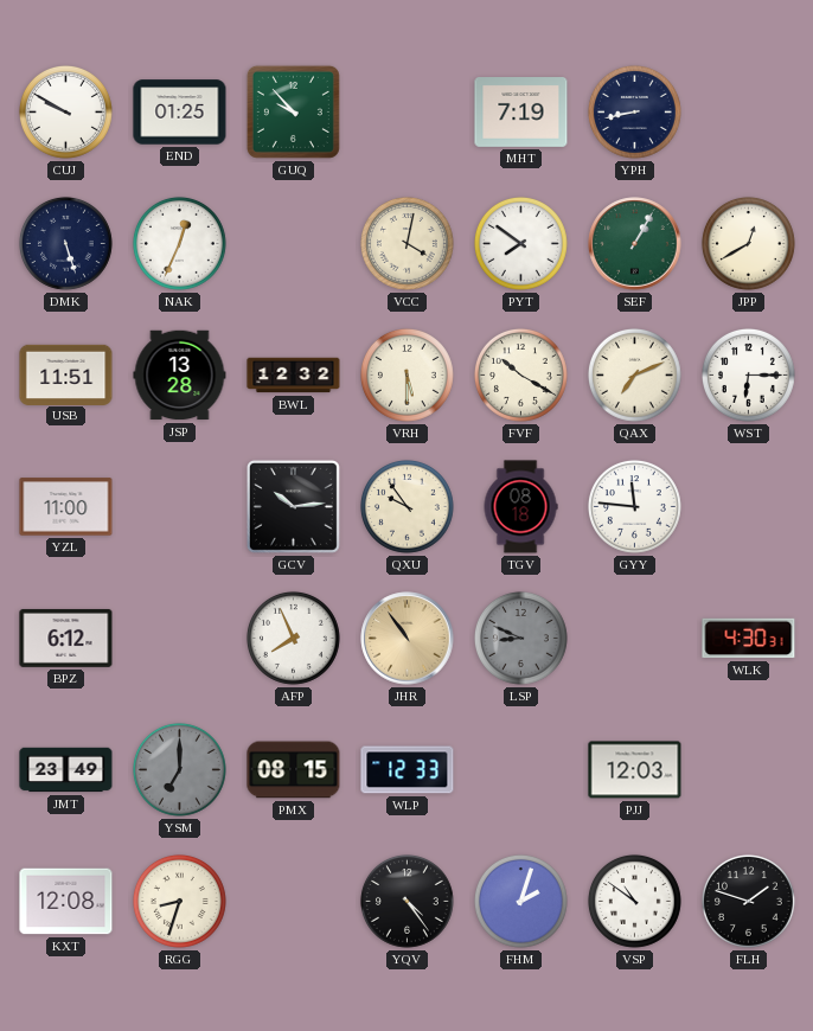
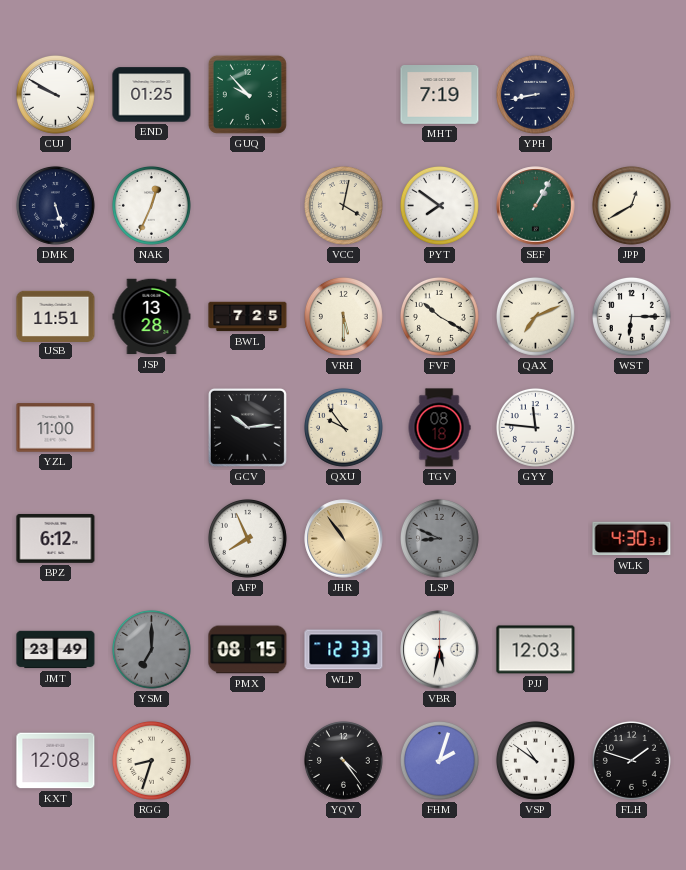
BWL: 12:32 -> 7:25
VBR: none -> 5:32
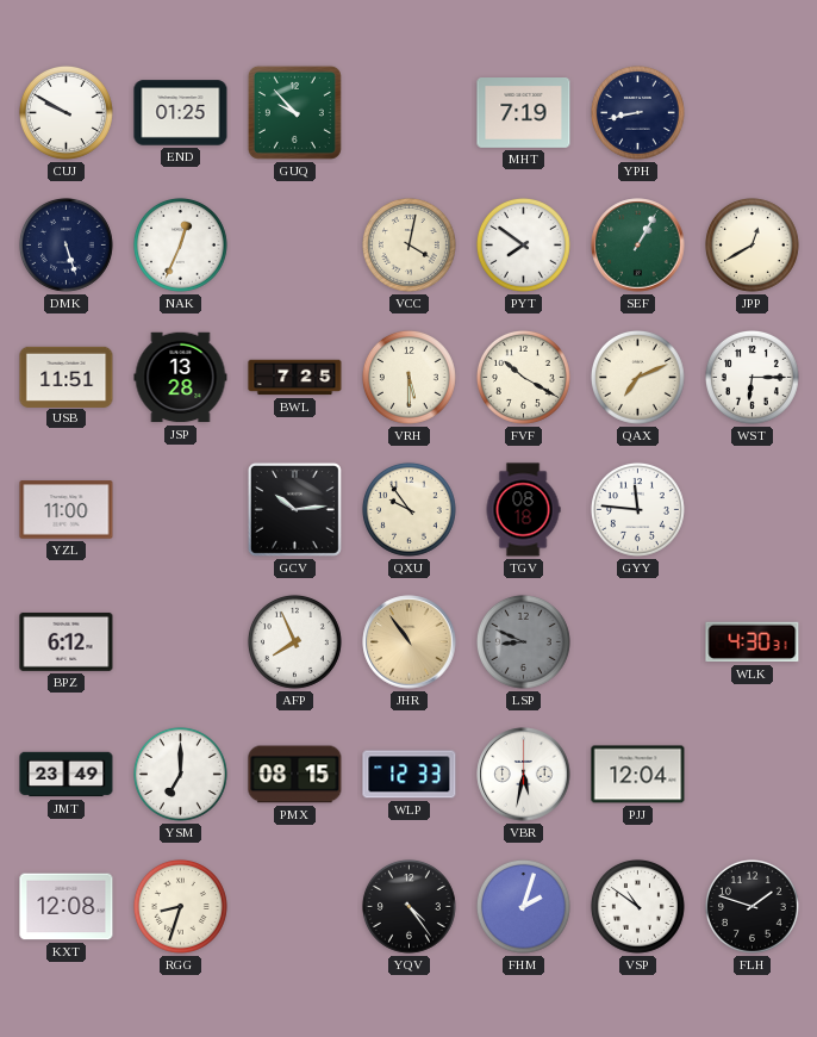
YSM dial: grey -> white
PJJ: 12:03 -> 12:04
